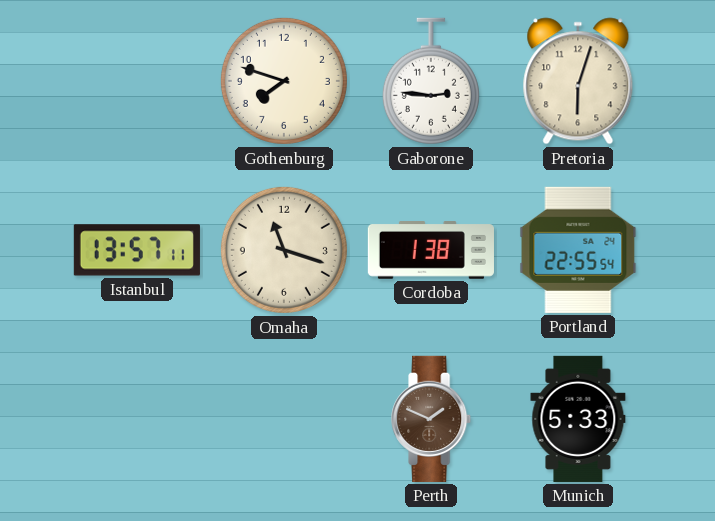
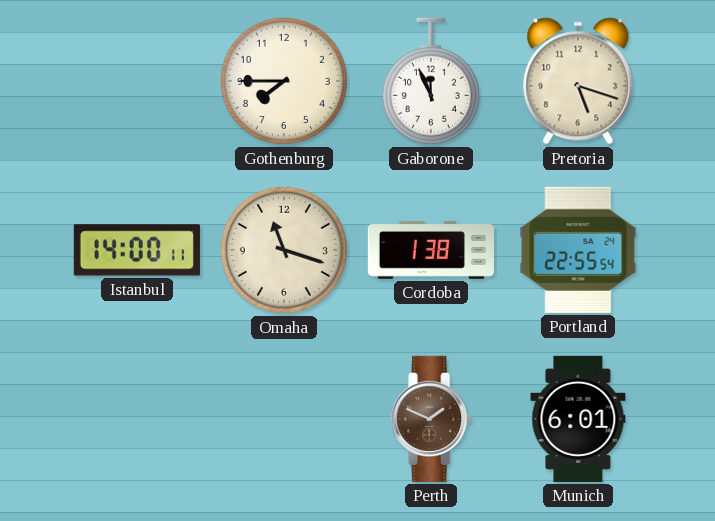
Gothenburg: 7:48 -> 7:45
Gaborone: 2:46 -> 11:56
Pretoria: 6:03 -> 5:18
Istanbul: 13:57 -> 14:00
Munich: 5:33 -> 6:01
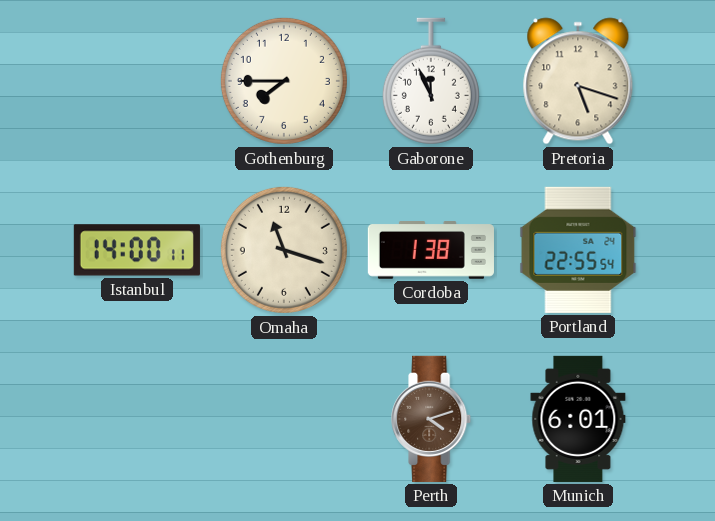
Perth: 1:49 -> 4:12
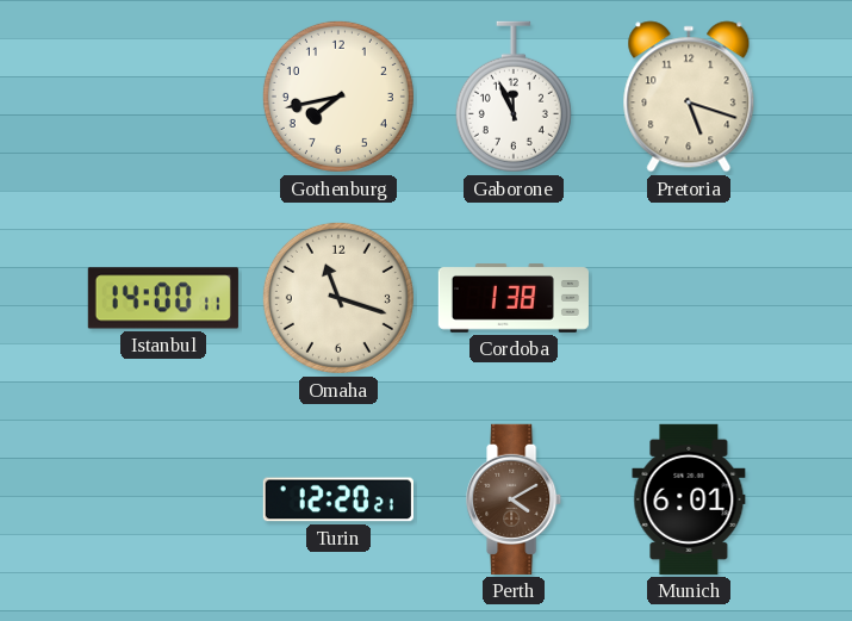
Gothenburg: 7:45 -> 7:43
Portland: 22:55 -> none
Turin: none -> 12:20
Perth: 4:12 -> 4:10
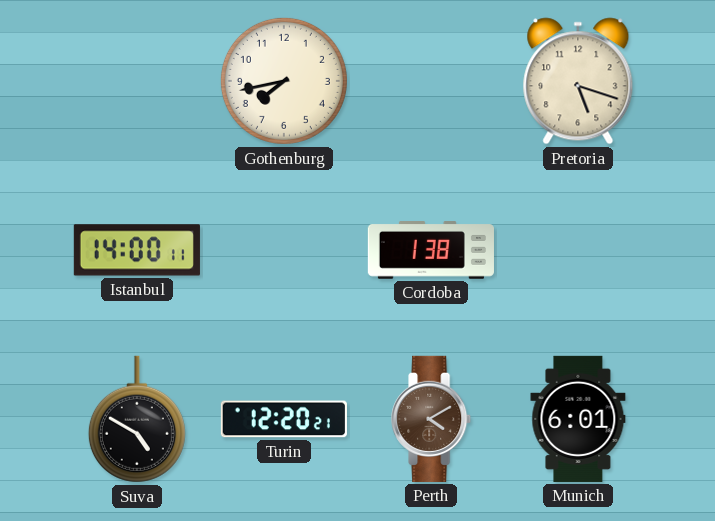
Gaborone: 11:56 -> none
Omaha: 11:18 -> none
Suva: none -> 4:50
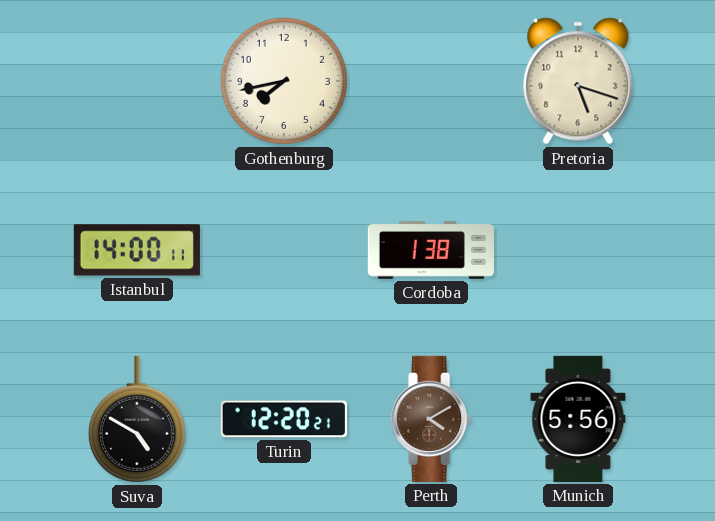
Munich: 6:01 -> 5:56
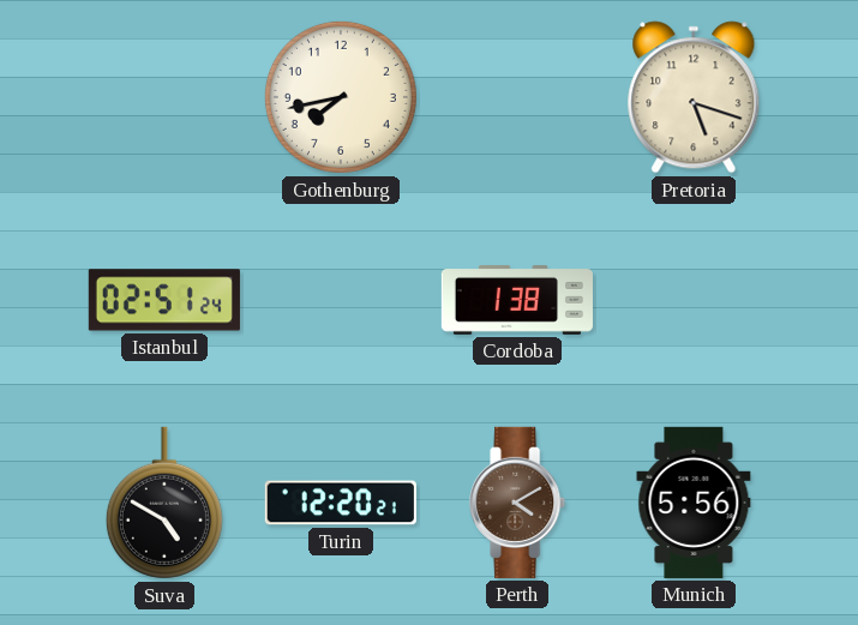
Istanbul: 14:00 -> 02:51
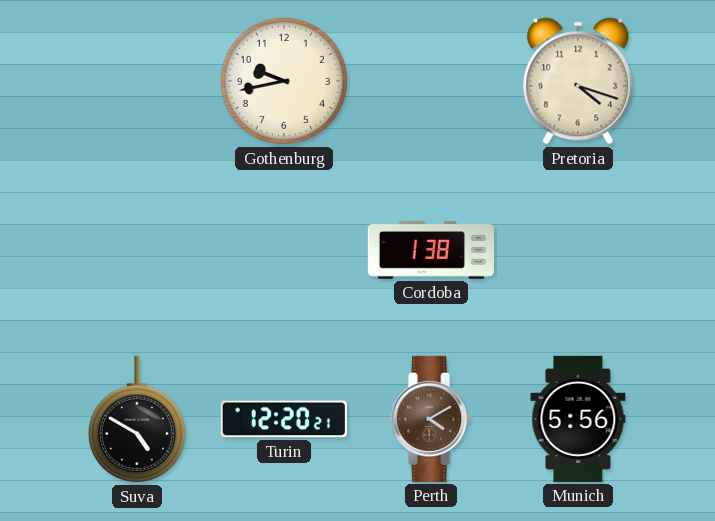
Gothenburg: 7:43 -> 9:43
Pretoria: 5:18 -> 4:18
Istanbul: 02:51 -> none
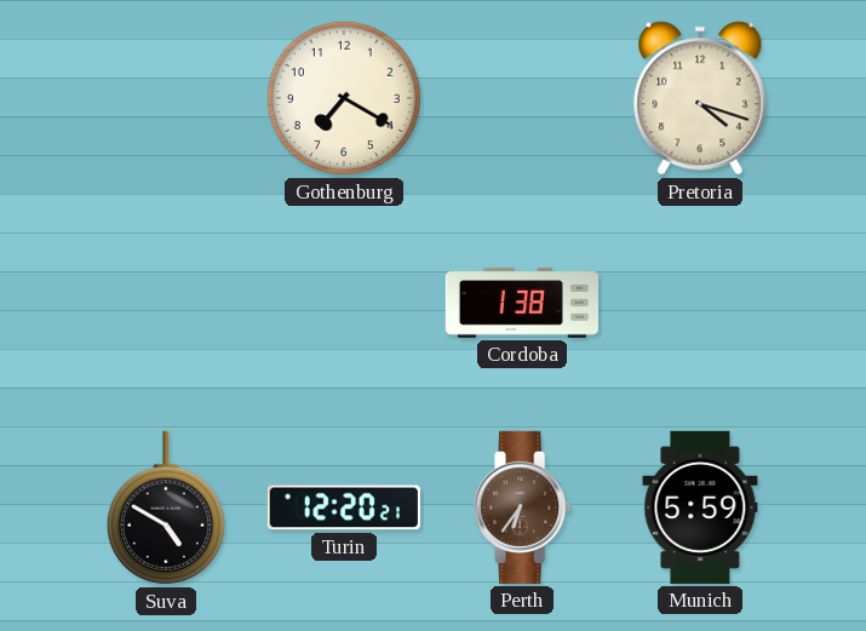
Gothenburg: 9:43 -> 7:20
Perth: 4:10 -> 6:36
Munich: 5:56 -> 5:59
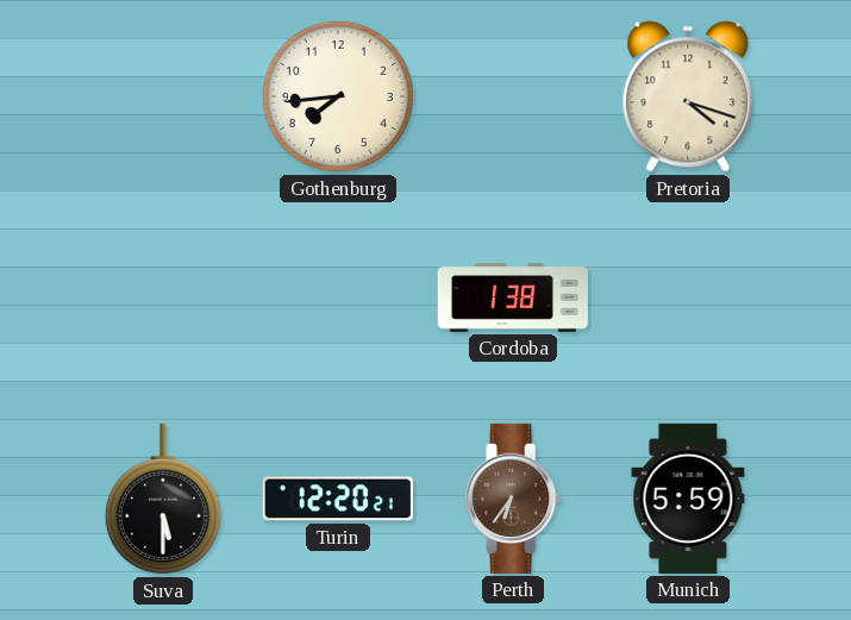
Gothenburg: 7:20 -> 7:44
Suva: 4:50 -> 5:30
